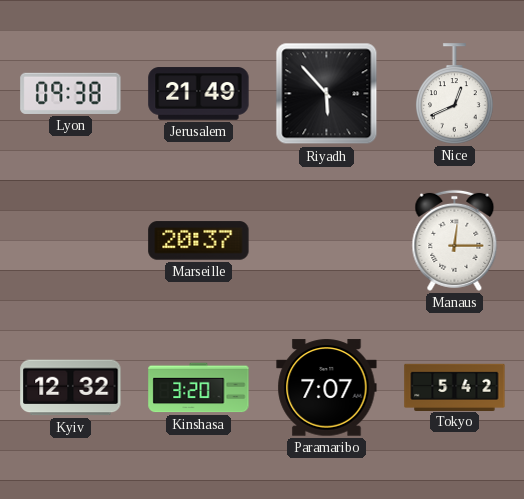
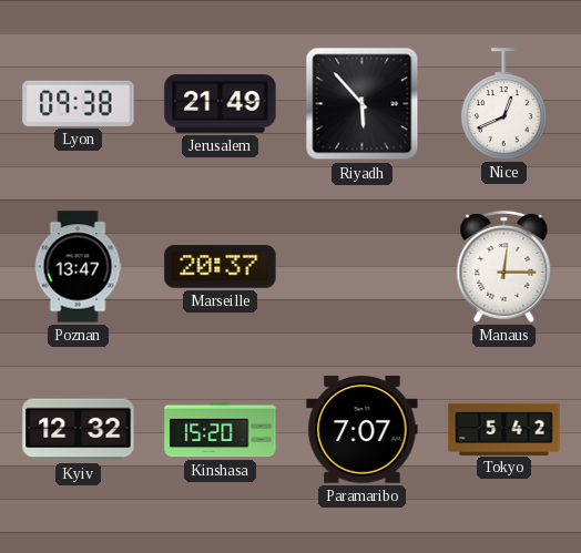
Poznan: none -> 13:47
Kinshasa: 3:20 -> 15:20
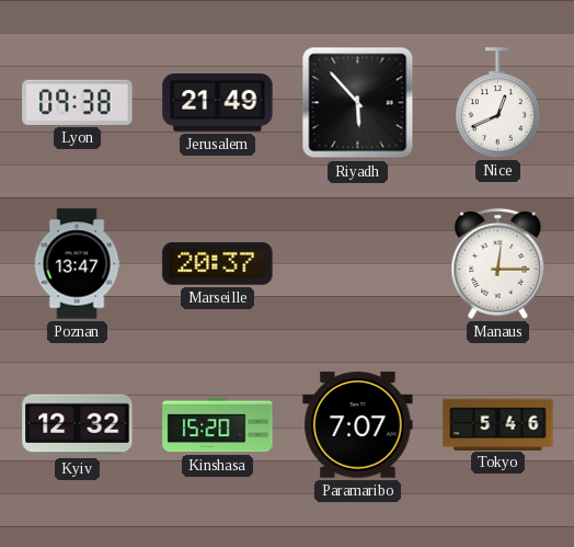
Tokyo: 5:42 -> 5:46
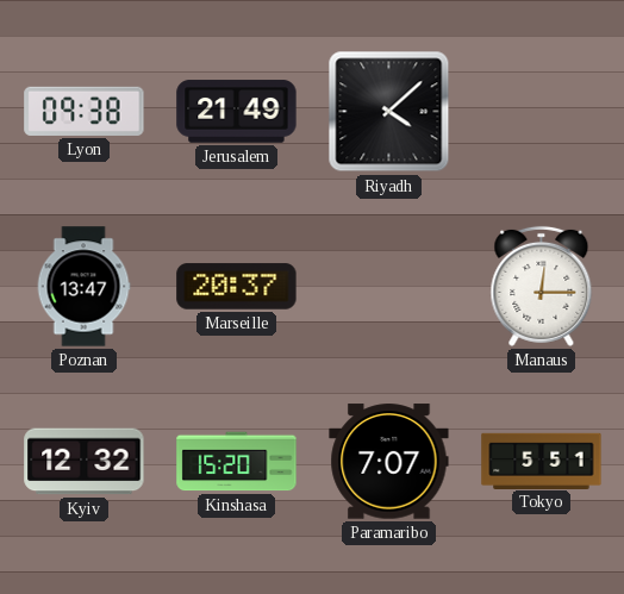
Riyadh: 5:53 -> 4:08
Nice: 12:41 -> none
Tokyo: 5:46 -> 5:51
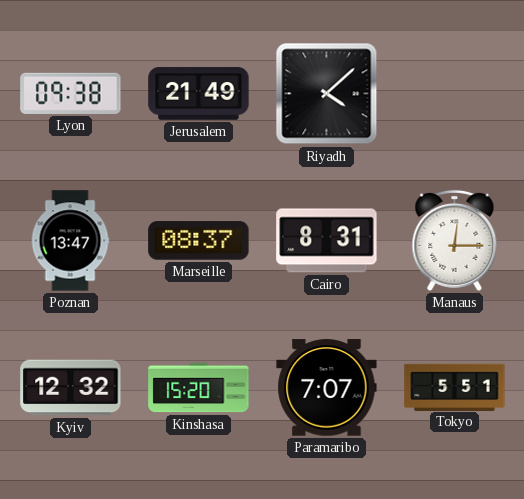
Marseille: 20:37 -> 08:37
Cairo: none -> 8:31
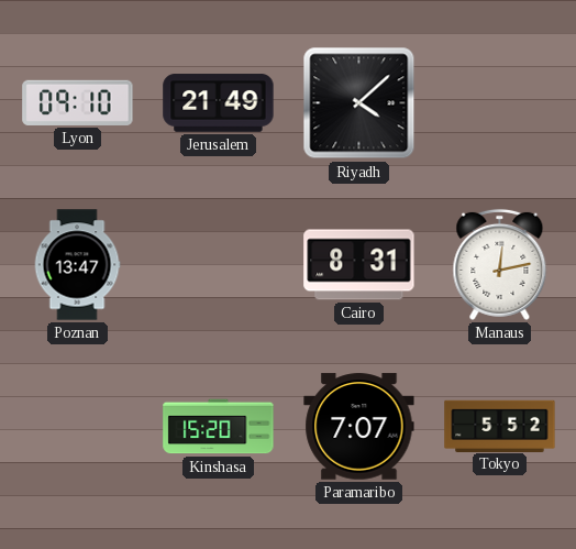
Lyon: 09:38 -> 09:10
Marseille: 08:37 -> none
Manaus: 12:15 -> 12:13
Kyiv: 12:32 -> none
Tokyo: 5:51 -> 5:52
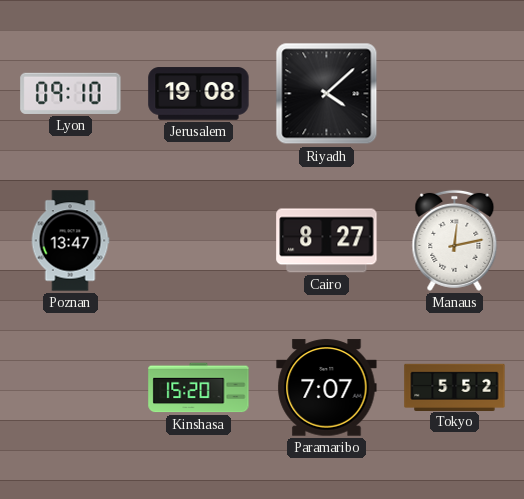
Jerusalem: 21:49 -> 19:08
Cairo: 8:31 -> 8:27
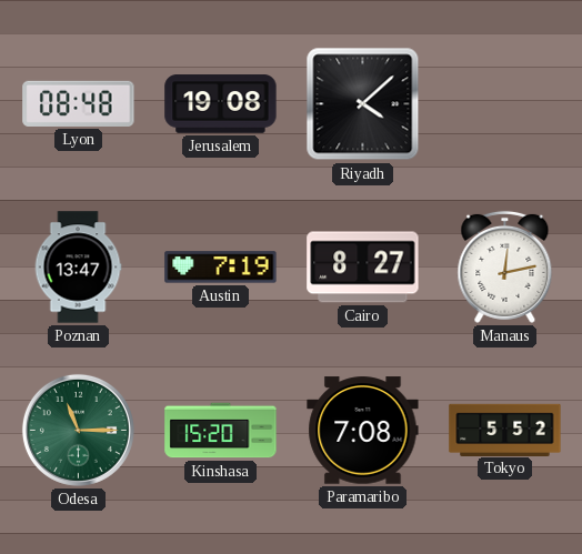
Lyon: 09:10 -> 08:48
Austin: none -> 7:19
Odesa: none -> 11:15
Paramaribo: 7:07 -> 7:08
